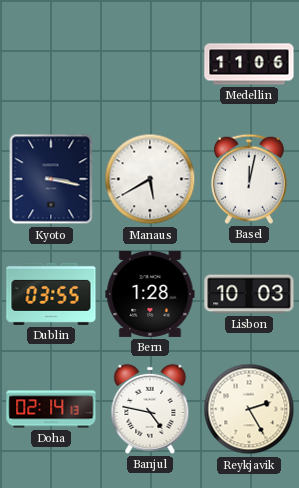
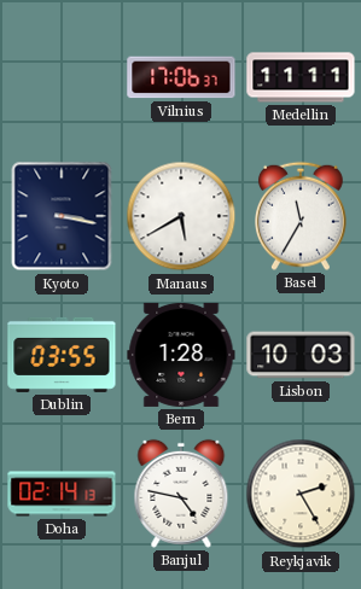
Vilnius: none -> 17:06
Medellin: 11:06 -> 11:11
Basel: 12:02 -> 11:35
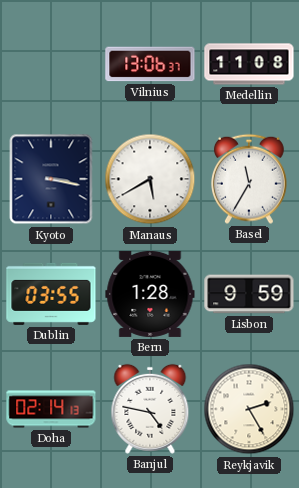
Vilnius: 17:06 -> 13:06
Medellin: 11:11 -> 11:08
Lisbon: 10:03 -> 9:59
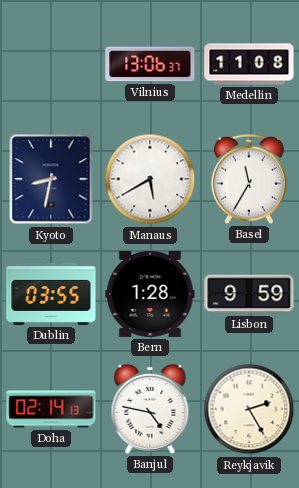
Kyoto: 3:17 -> 8:32
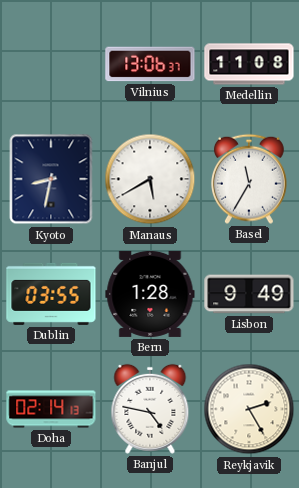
Lisbon: 9:59 -> 9:49
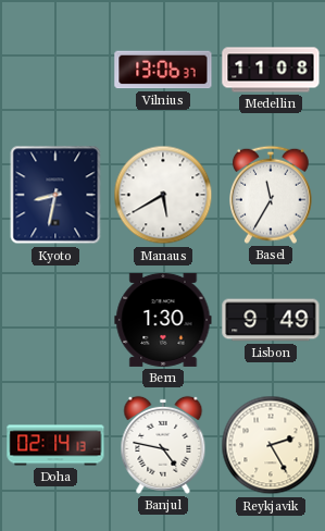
Dublin: 03:55 -> none
Bern: 1:28 -> 1:30
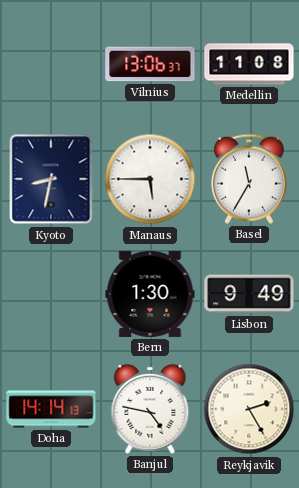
Manaus: 5:40 -> 5:45
Doha: 02:14 -> 14:14
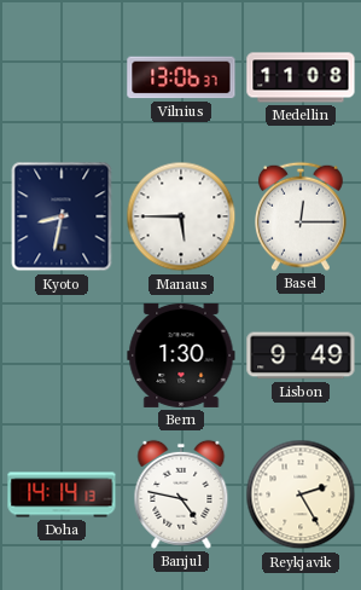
Basel: 11:35 -> 12:15
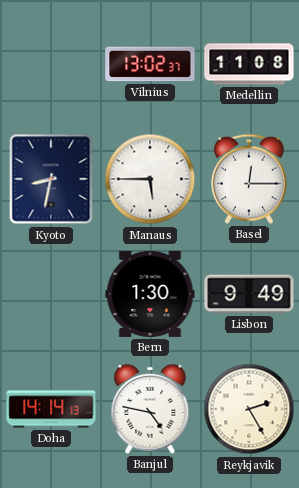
Vilnius: 13:06 -> 13:02
